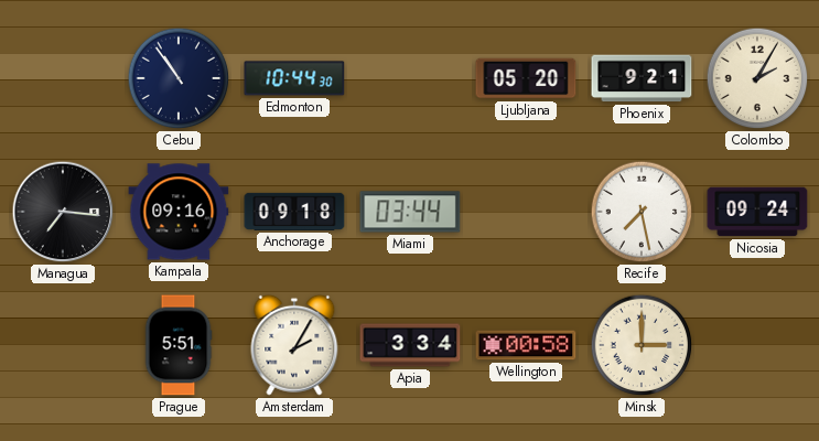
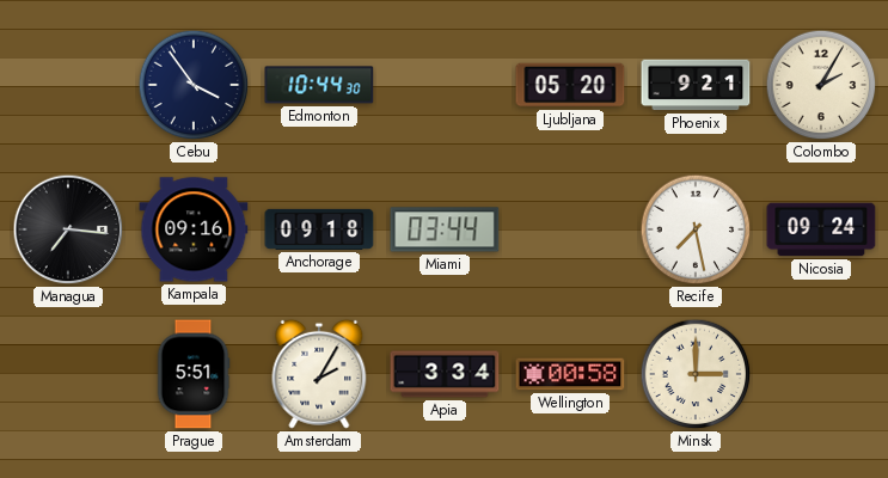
Cebu: 10:54 -> 3:54
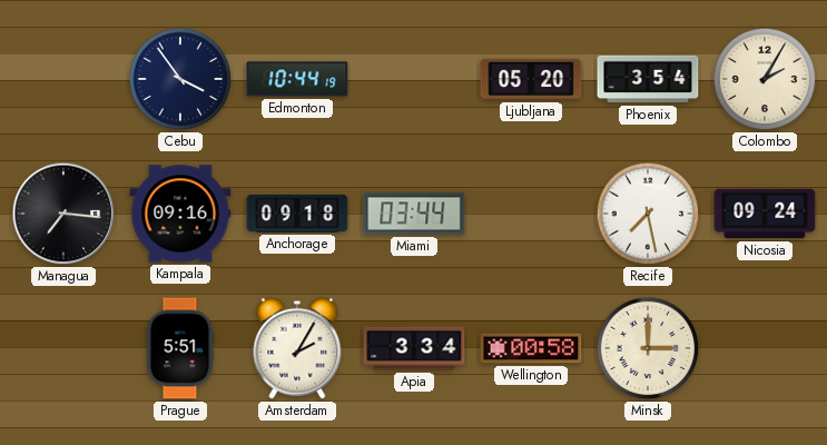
Edmonton: 10:44:30 -> 10:44:19
Phoenix: 9:21 -> 3:54
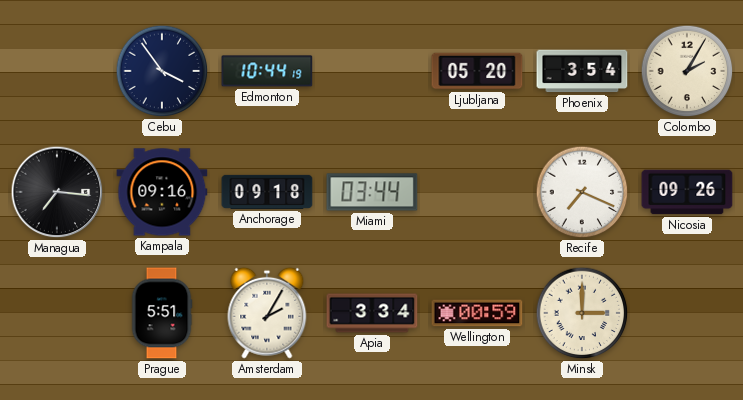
Recife: 7:28 -> 7:19
Nicosia: 09:24 -> 09:26
Wellington: 00:58 -> 00:59
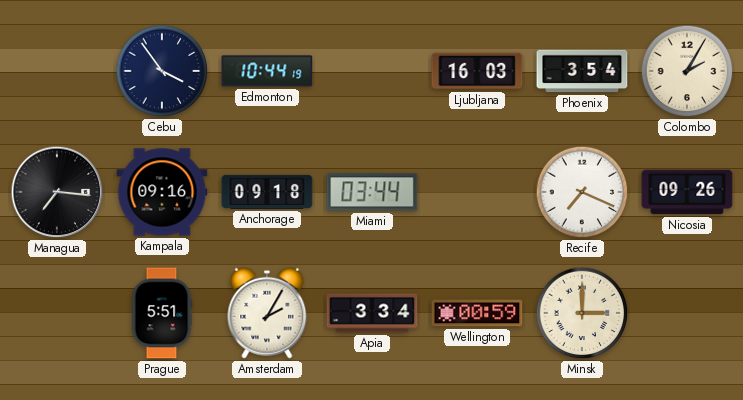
Ljubljana: 05:20 -> 16:03
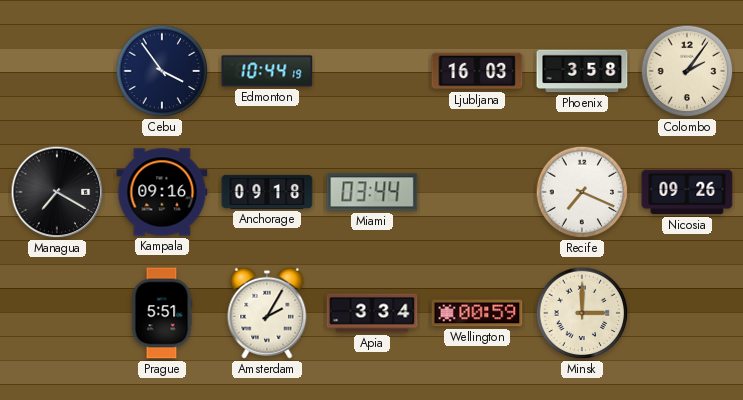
Phoenix: 3:54 -> 3:58
Colombo: 2:05 -> 2:06
Managua: 7:16 -> 7:20
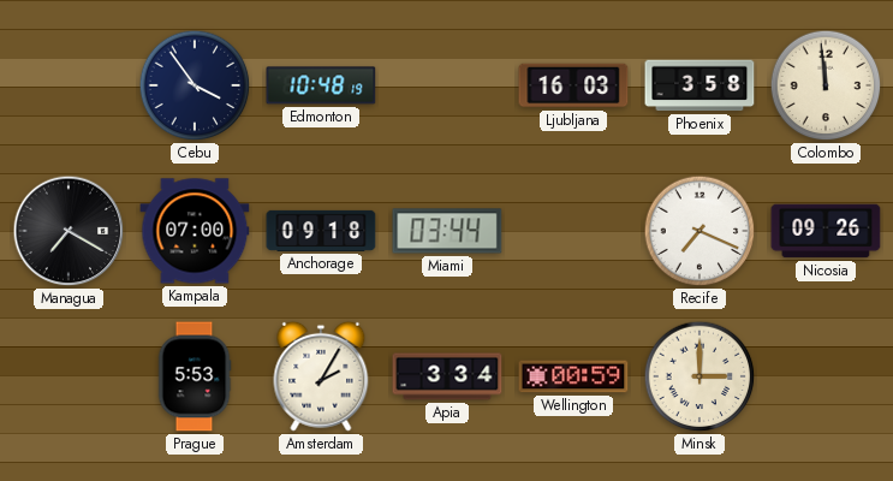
Edmonton: 10:44 -> 10:48
Colombo: 2:06 -> 11:59
Kampala: 09:16 -> 07:00
Prague: 5:51 -> 5:53
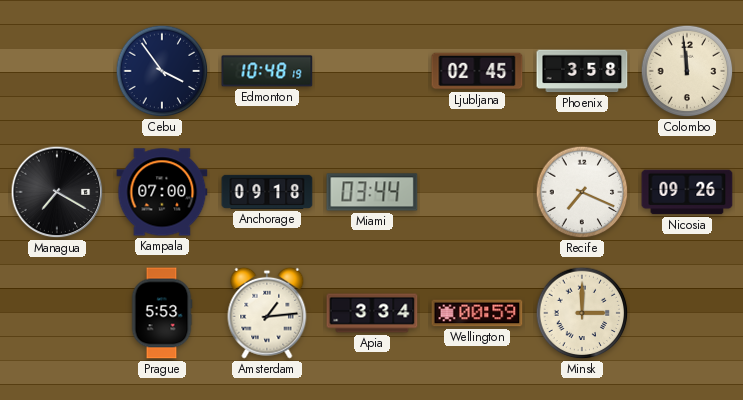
Ljubljana: 16:03 -> 02:45
Amsterdam: 2:05 -> 1:14
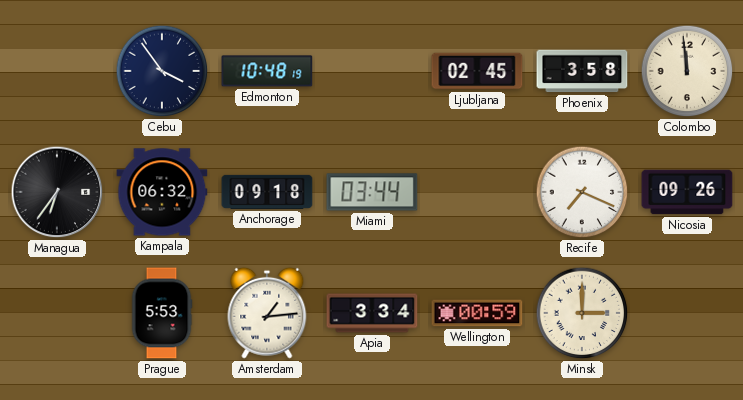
Managua: 7:20 -> 6:36
Kampala: 07:00 -> 06:32
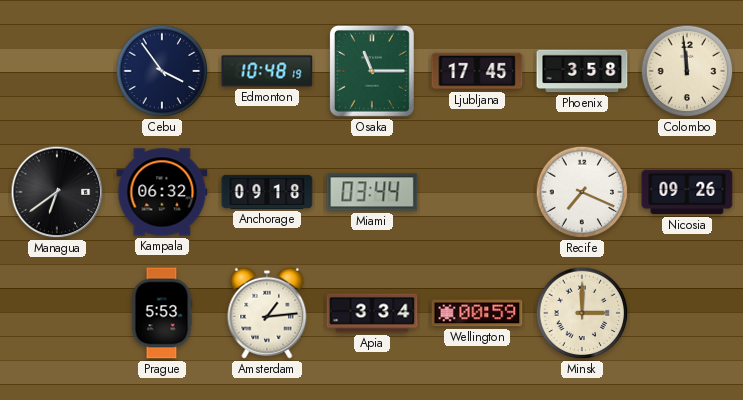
Osaka: none -> 11:15
Ljubljana: 02:45 -> 17:45
Managua: 6:36 -> 6:39
